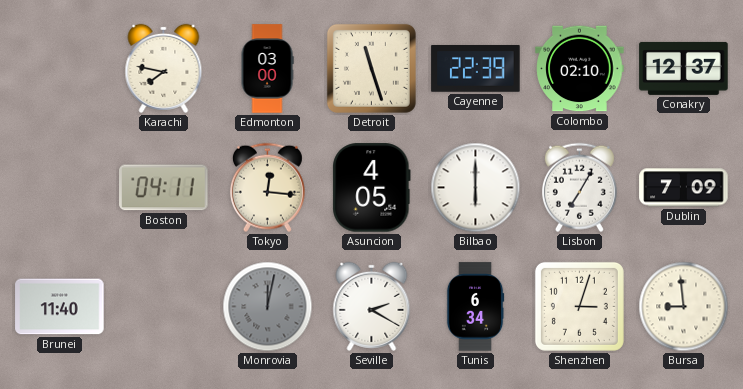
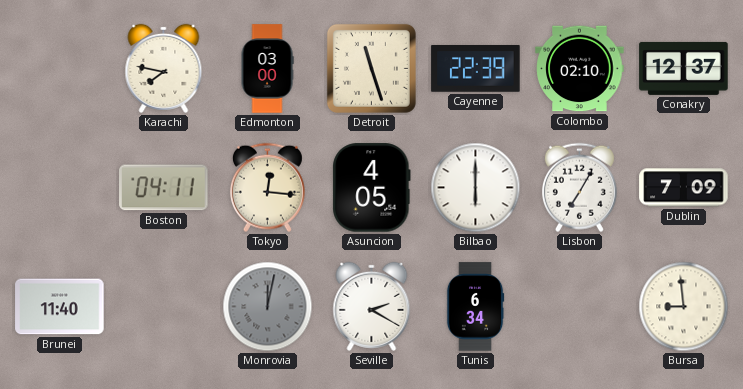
Shenzhen: 3:03 -> none
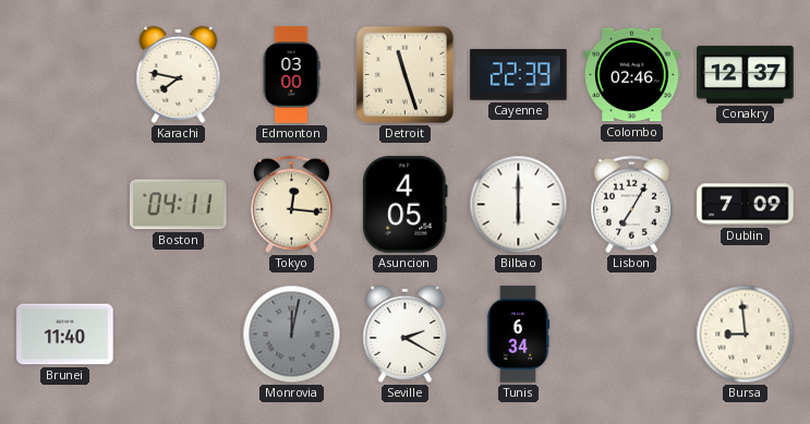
Colombo: 02:10 -> 02:46
